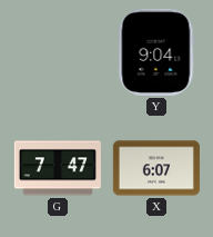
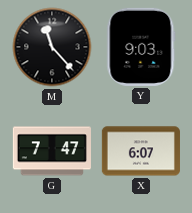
M: none -> 11:23
Y: 9:04 -> 9:03
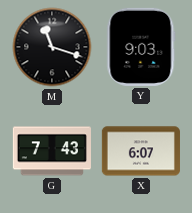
M: 11:23 -> 11:18
G: 7:47 -> 7:43
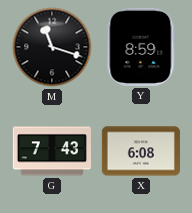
Y: 9:03 -> 8:59
X: 6:07 -> 6:08
